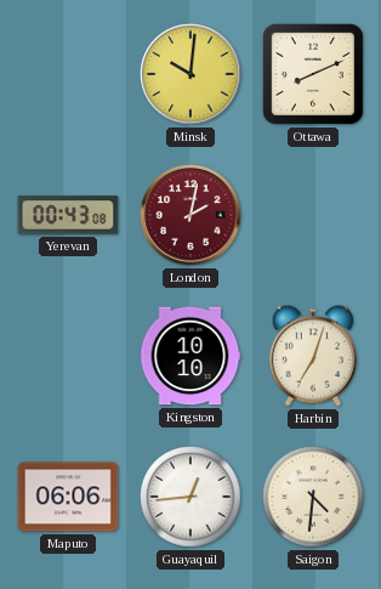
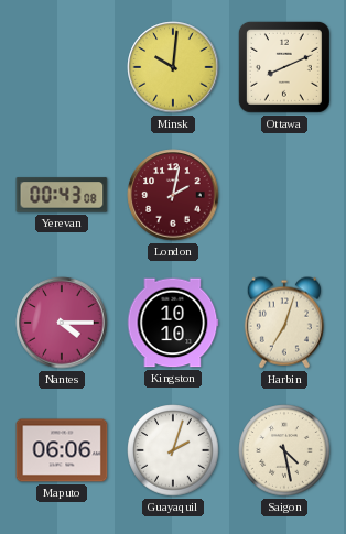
Nantes: none -> 4:15
Guayaquil: 12:44 -> 2:03
Saigon: 4:31 -> 4:28
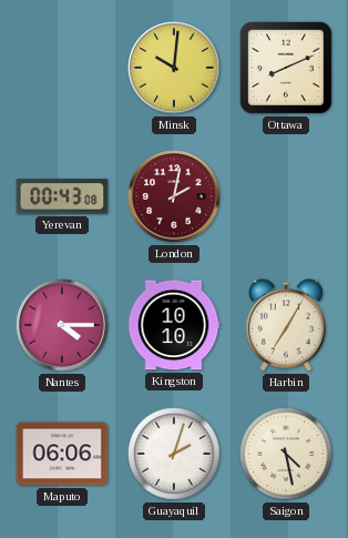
Harbin: 7:03 -> 7:05
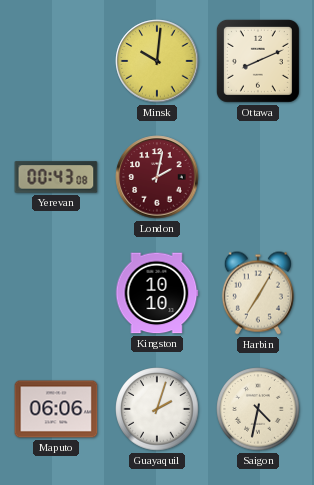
Nantes: 4:15 -> none
Saigon: 4:28 -> 4:32
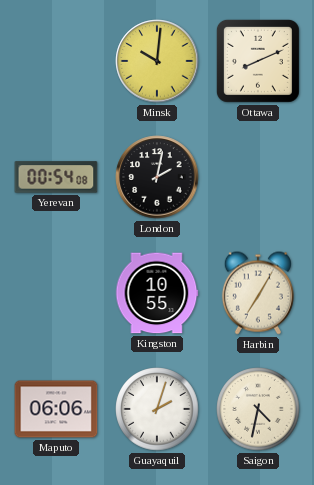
Yerevan: 00:43 -> 00:54
London dial: burgundy -> black
Kingston: 10:10 -> 10:55
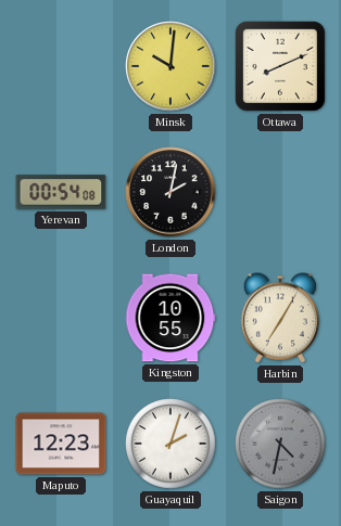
Maputo: 06:06 -> 12:23
Saigon dial: cream -> grey
